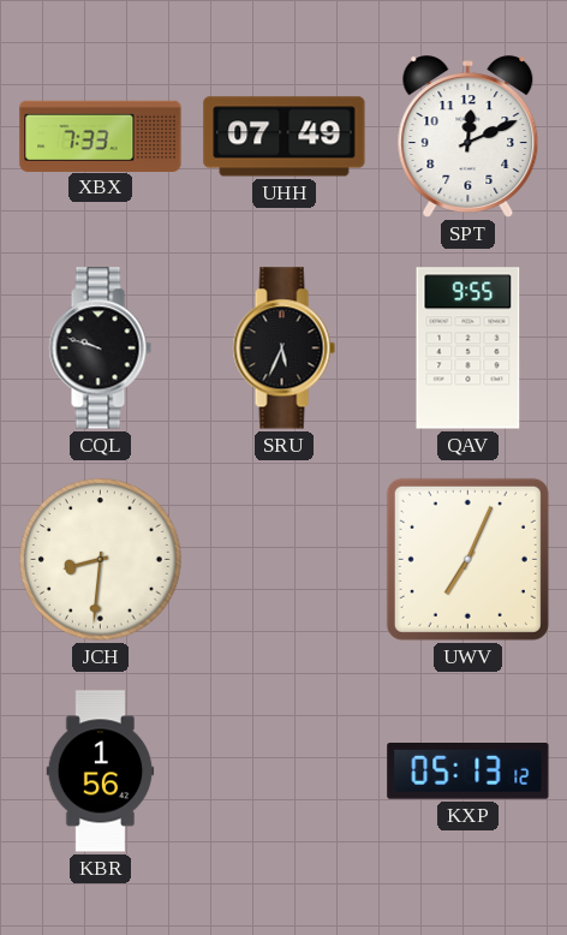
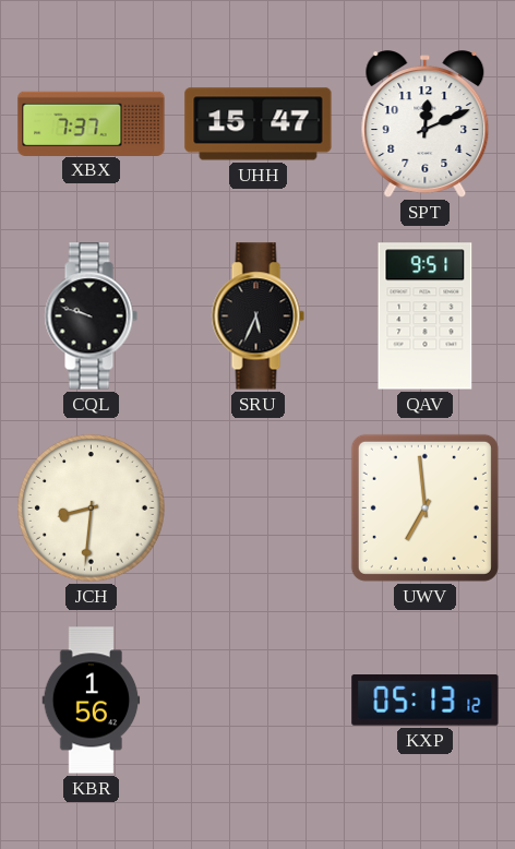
XBX: 7:33 -> 7:37
UHH: 07:49 -> 15:47
QAV: 9:55 -> 9:51
UWV: 7:04 -> 6:59
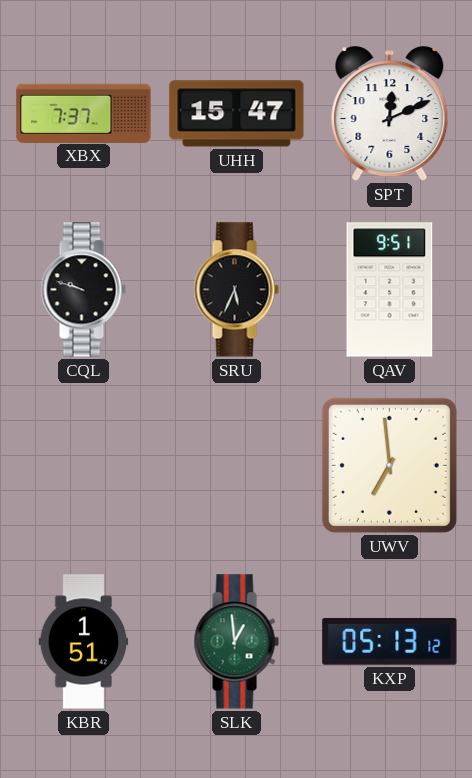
JCH: 8:31 -> none
KBR: 1:56 -> 1:51
SLK: none -> 12:59
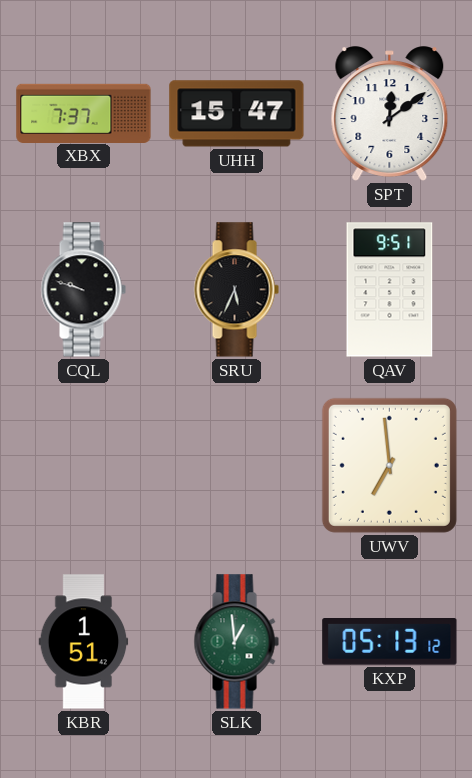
SPT: 12:11 -> 12:09
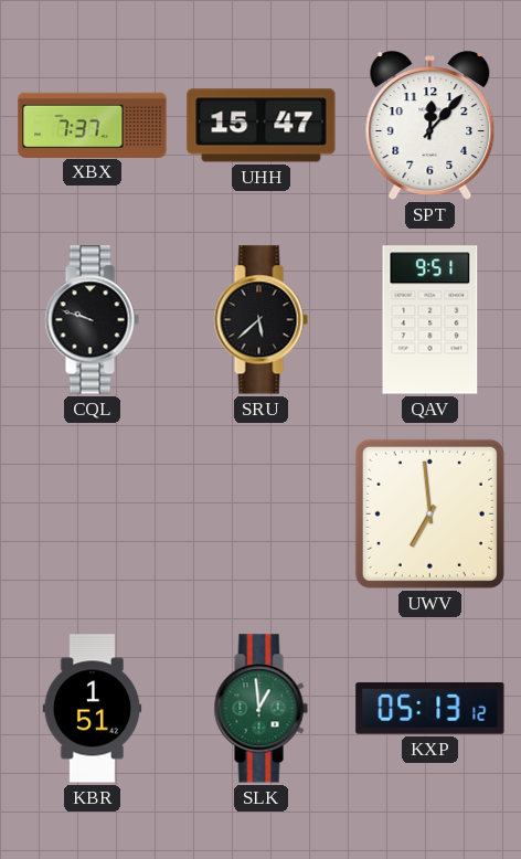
SPT: 12:09 -> 12:07
SRU: 5:34 -> 5:38
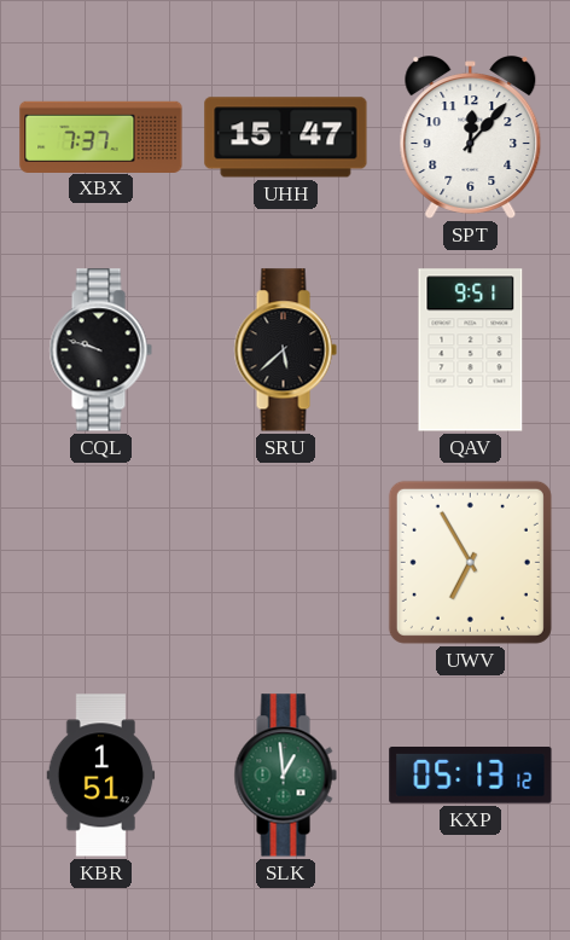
UWV: 6:59 -> 6:55
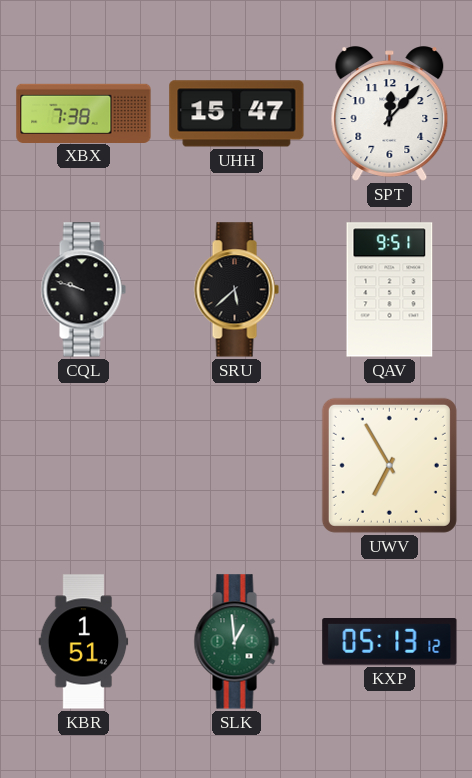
XBX: 7:37 -> 7:38
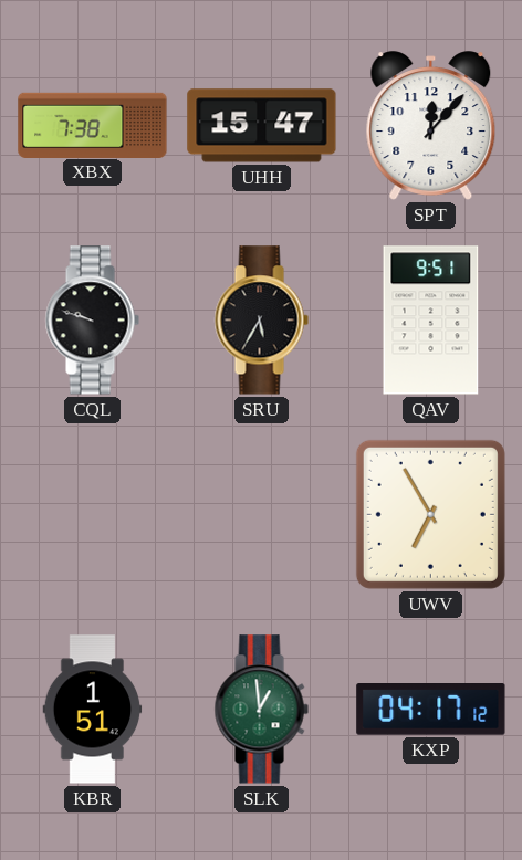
SRU: 5:38 -> 5:35
KXP: 05:13 -> 04:17
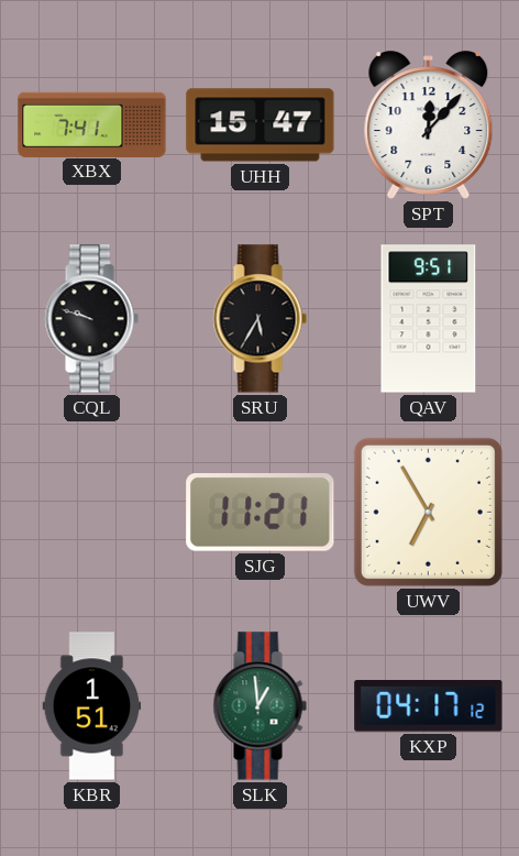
XBX: 7:38 -> 7:41
SJG: none -> 11:21
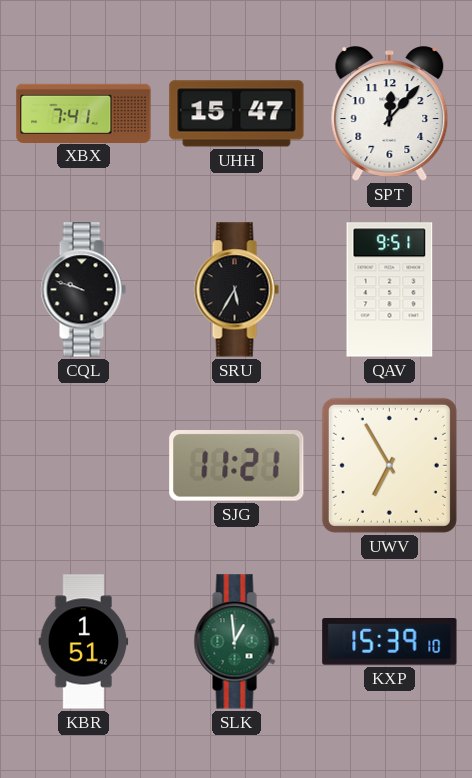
KXP: 04:17 -> 15:39
